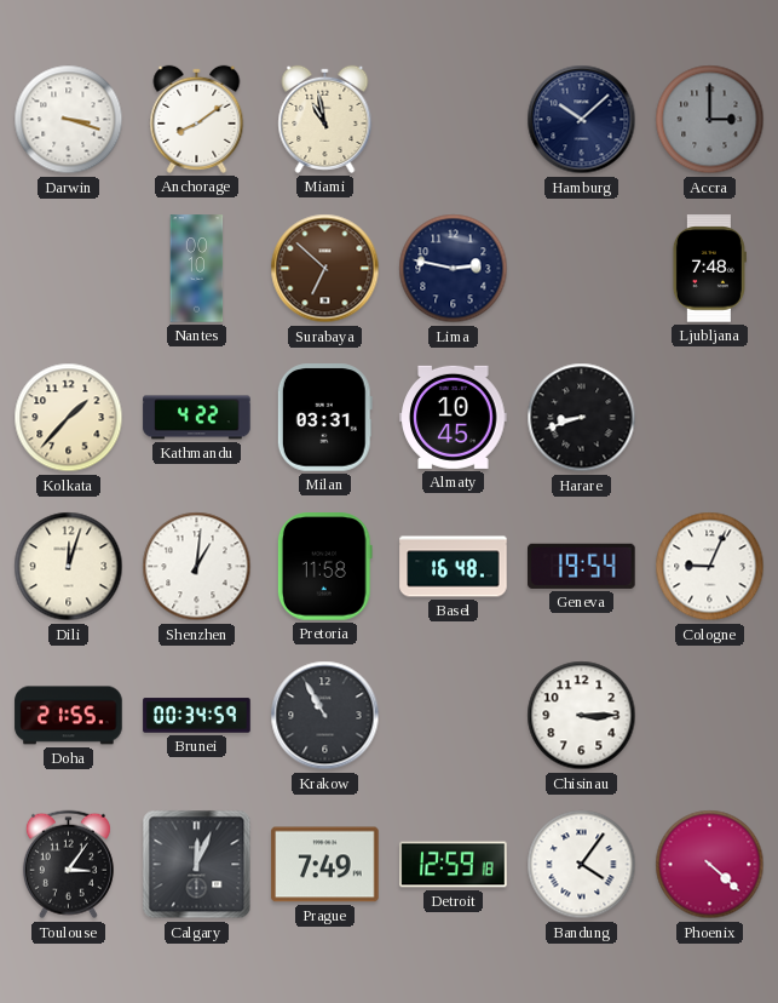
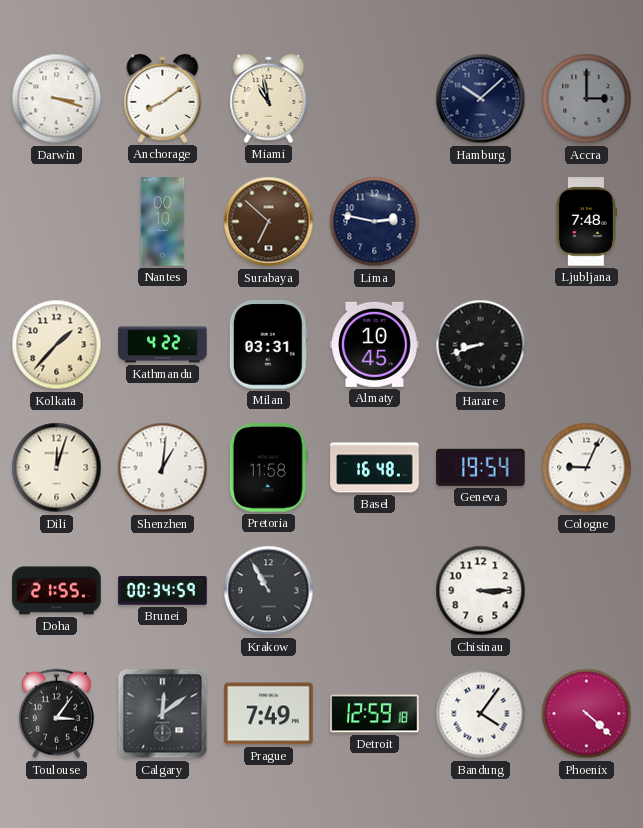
Calgary: 12:04 -> 12:09
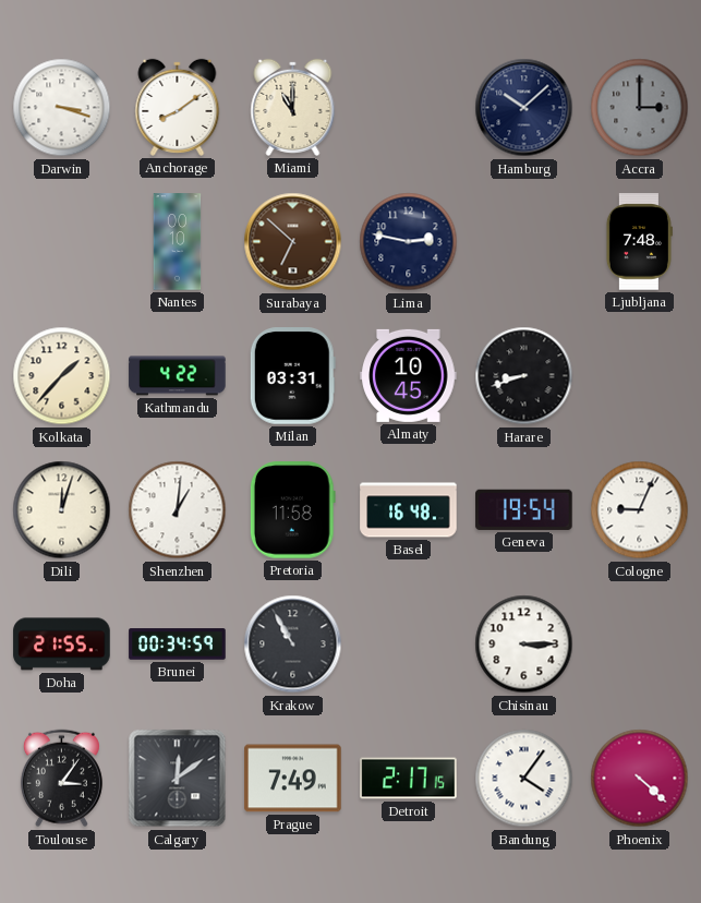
Miami: 10:58 -> 11:00
Detroit: 12:59 -> 2:17
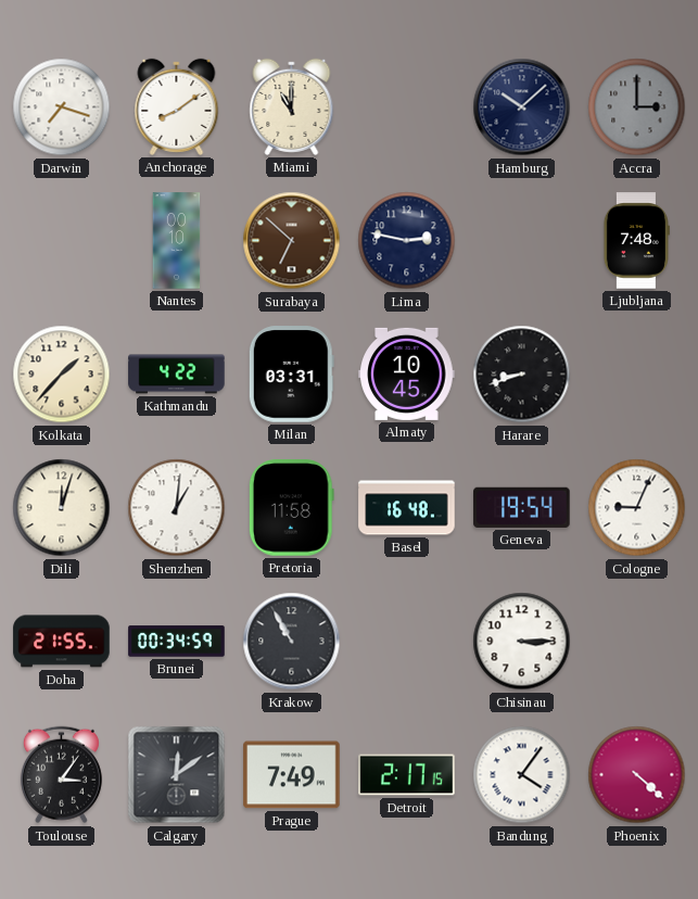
Darwin: 3:18 -> 7:18
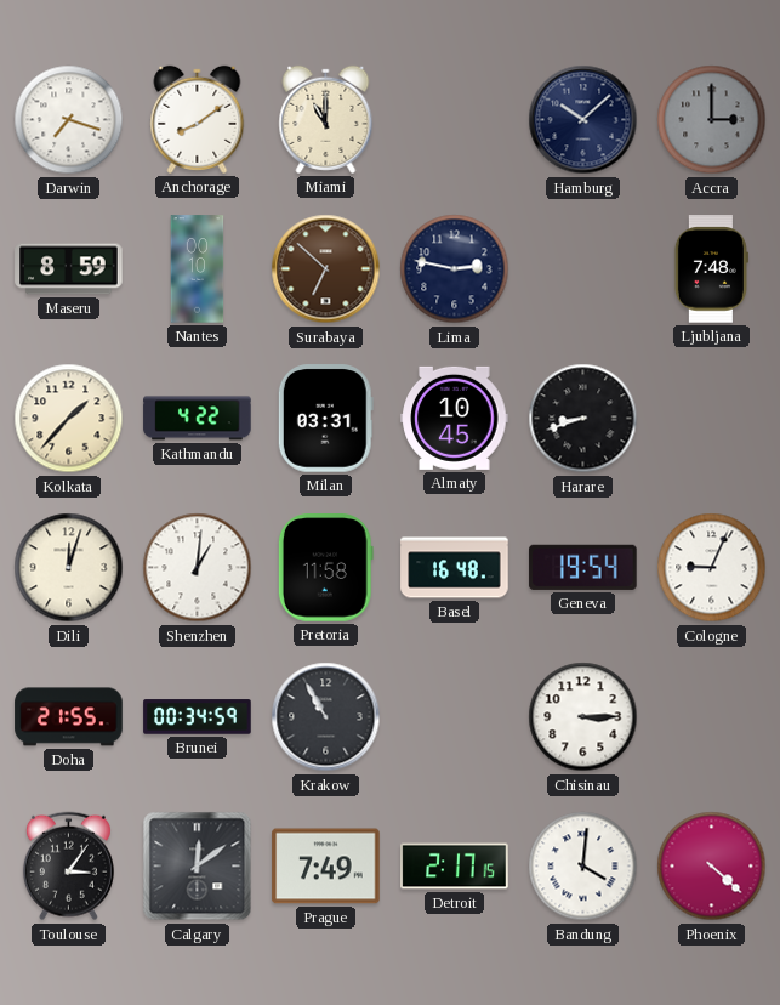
Maseru: none -> 8:59
Bandung: 4:06 -> 4:01
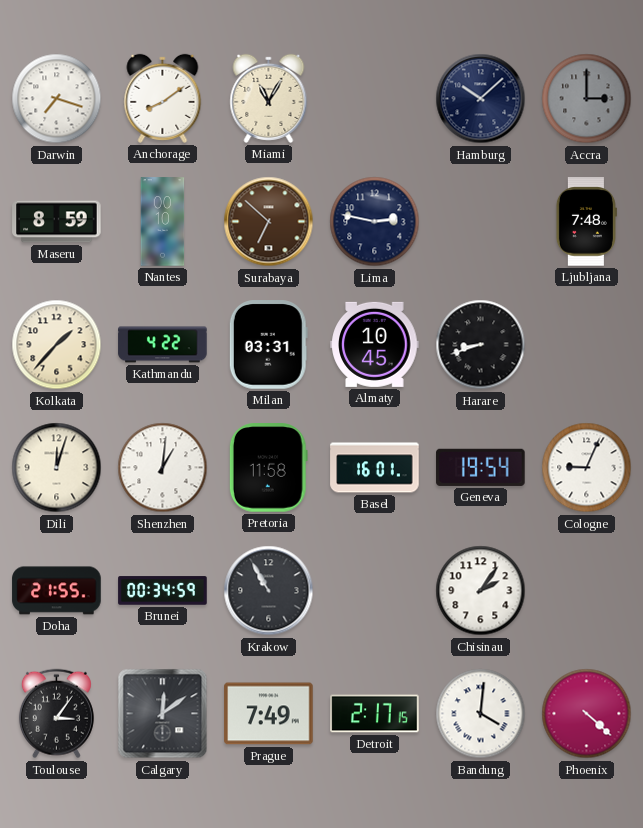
Miami: 11:00 -> 11:05
Basel: 16:48 -> 16:01
Chisinau: 3:15 -> 2:06
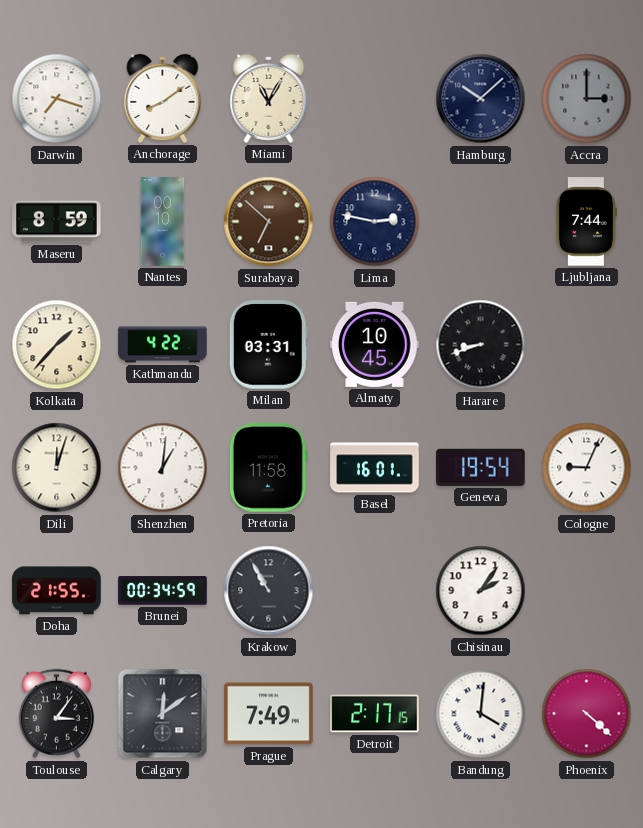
Ljubljana: 7:48 -> 7:44
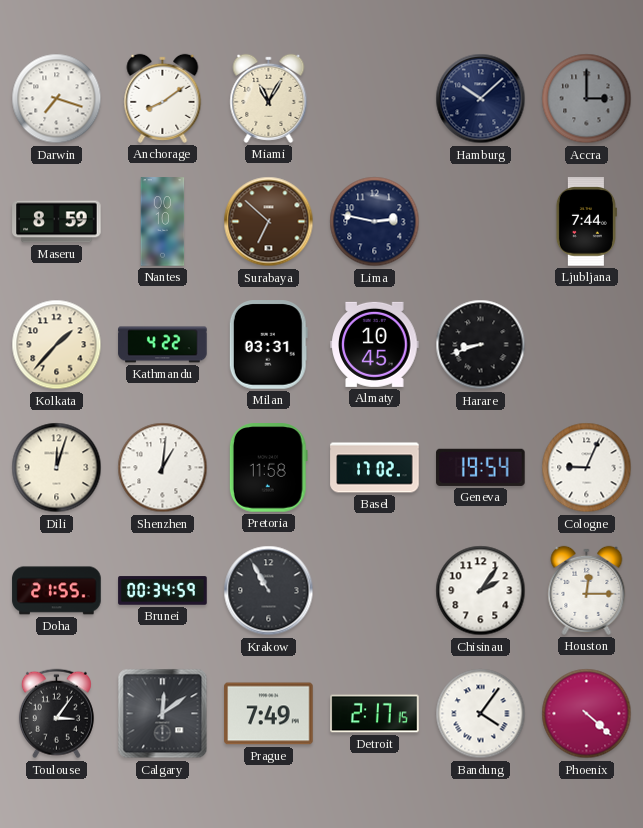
Basel: 16:01 -> 17:02
Houston: none -> 12:15
Bandung: 4:01 -> 4:06
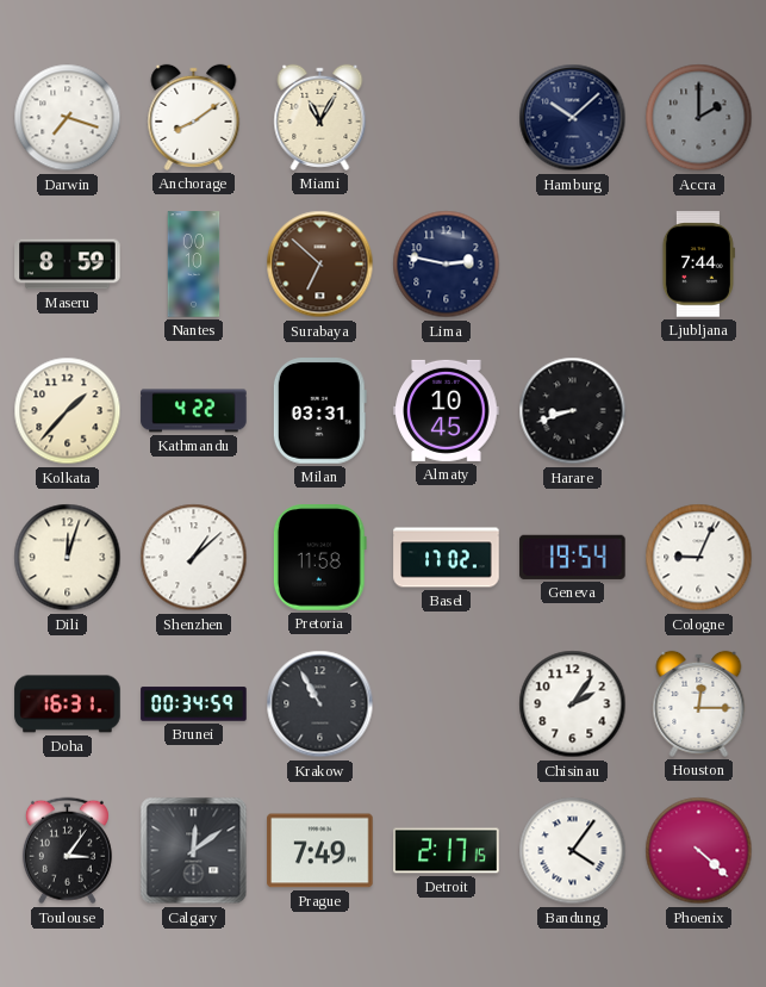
Accra: 3:00 -> 2:00
Shenzhen: 1:01 -> 1:08
Doha: 21:55 -> 16:31
